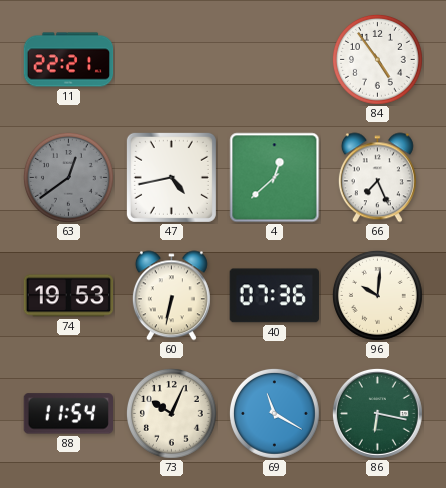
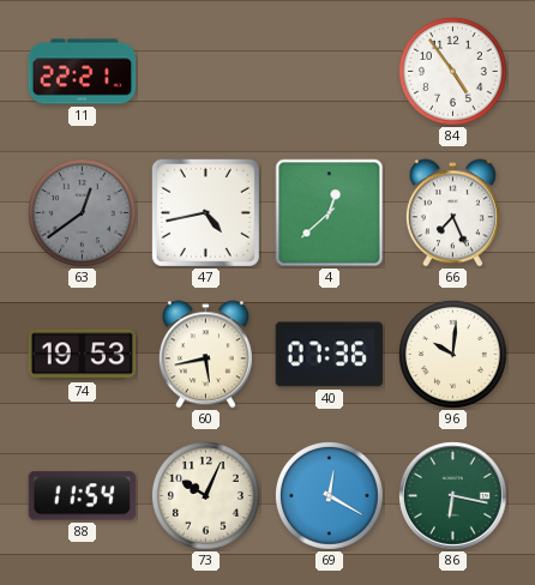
60: 6:32 -> 5:43
69: 11:20 -> 12:20
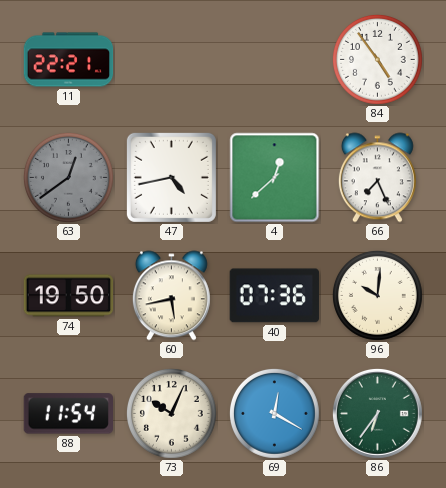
74: 19:53 -> 19:50
86: 6:17 -> 6:36
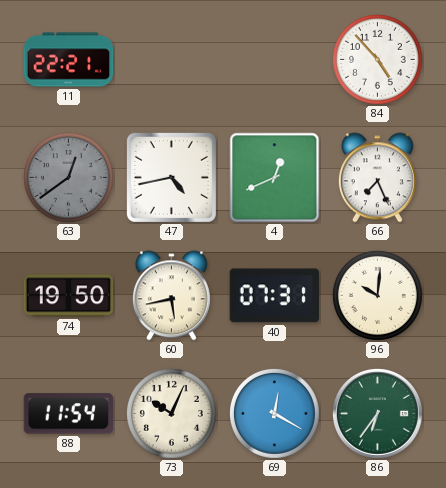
84: 4:54 -> 4:53
4: 12:38 -> 12:41
40: 07:36 -> 07:31
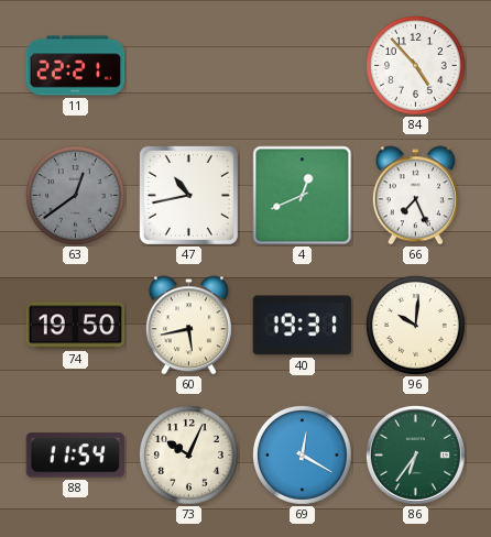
47: 4:43 -> 10:43
40: 07:31 -> 19:31
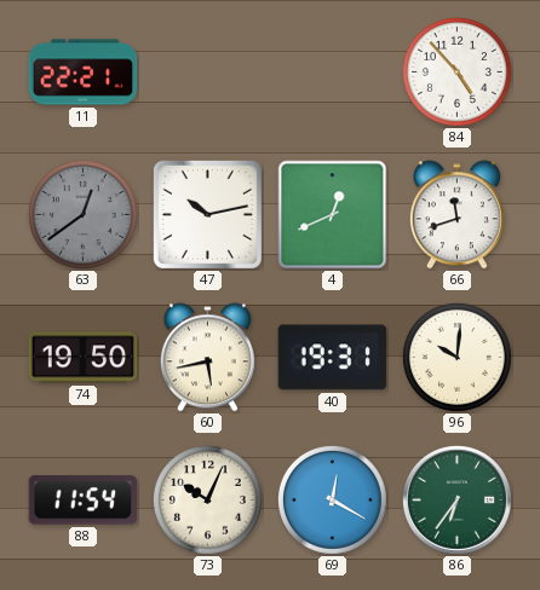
47: 10:43 -> 10:13
66: 7:26 -> 11:42
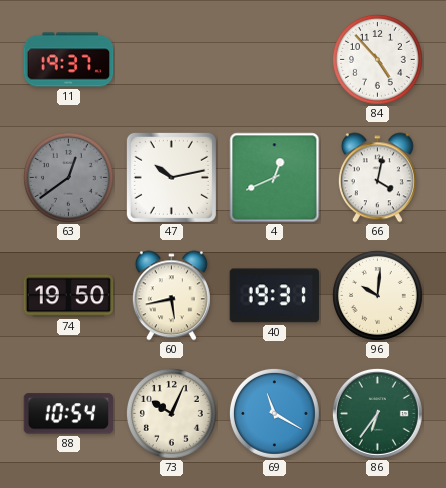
11: 22:21 -> 19:37
66: 11:42 -> 4:02
88: 11:54 -> 10:54
69: 12:20 -> 11:20
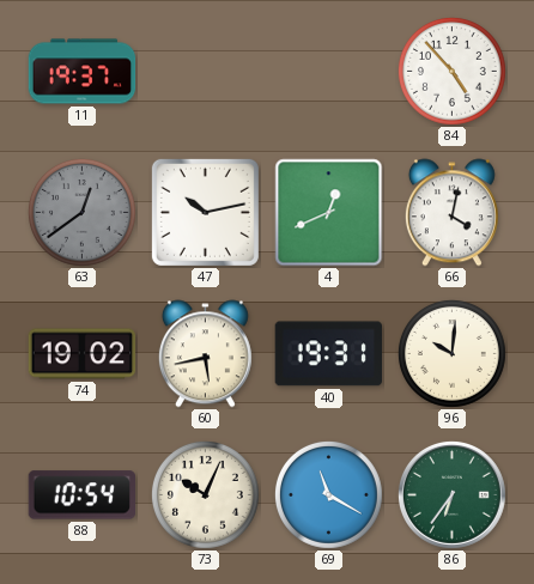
74: 19:50 -> 19:02
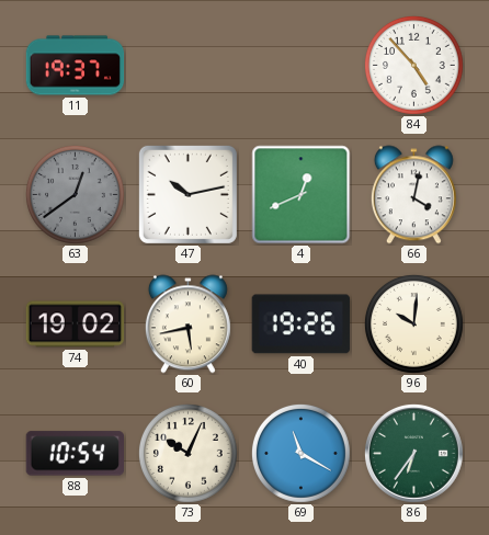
40: 19:31 -> 19:26
